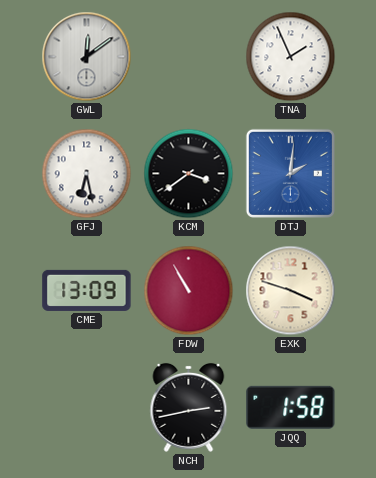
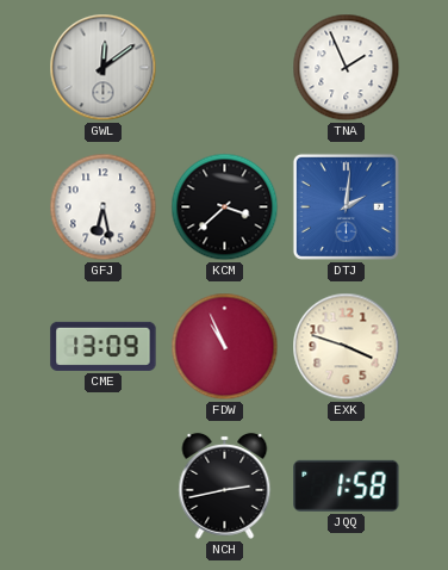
KCM: 3:39 -> 3:38
FDW: 10:55 -> 10:56
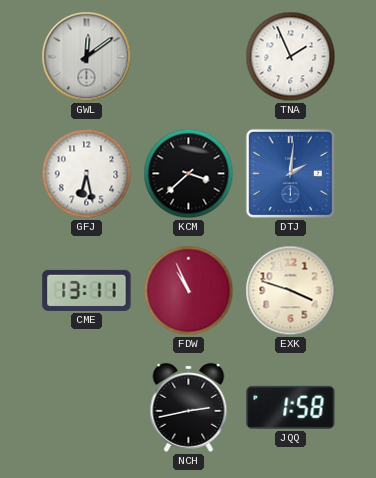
CME: 13:09 -> 13:11
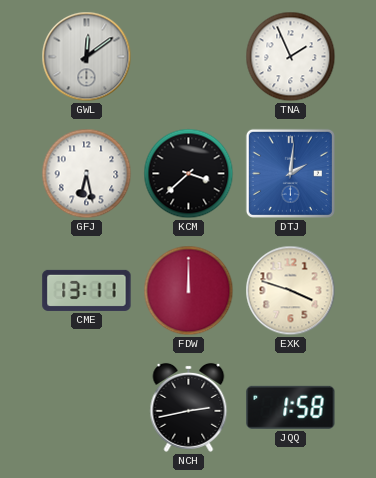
FDW: 10:56 -> 12:00
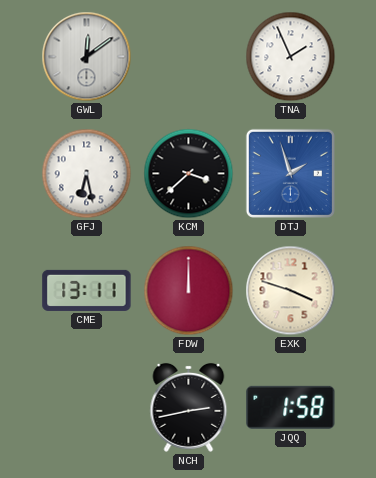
DTJ: 2:01 -> 1:57
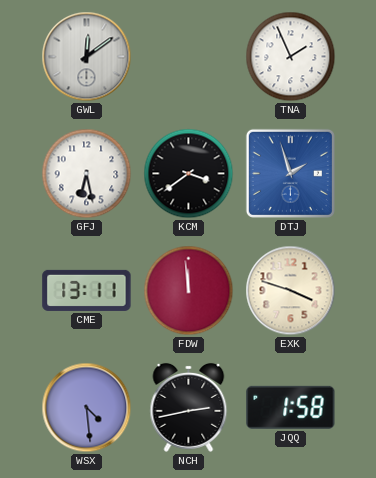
KCM: 3:38 -> 3:39
FDW: 12:00 -> 11:59
WSX: none -> 4:29
